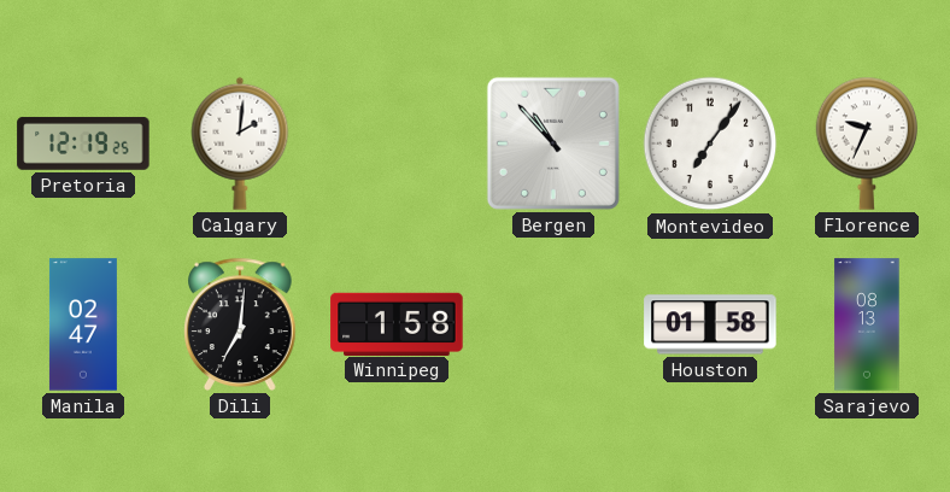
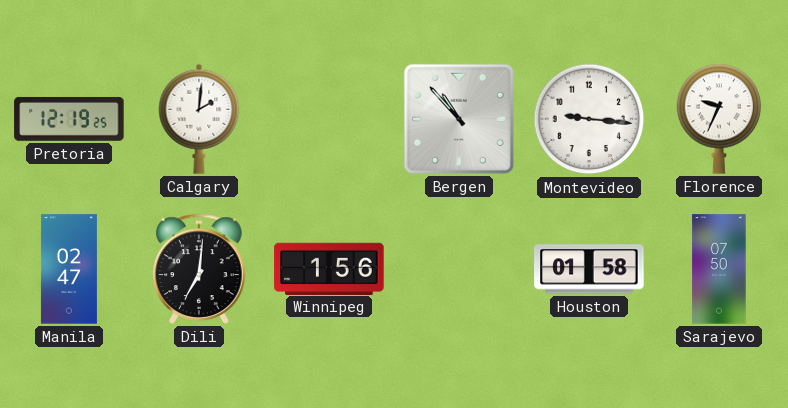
Montevideo: 7:06 -> 9:16
Winnipeg: 1:58 -> 1:56
Sarajevo: 08:13 -> 07:50
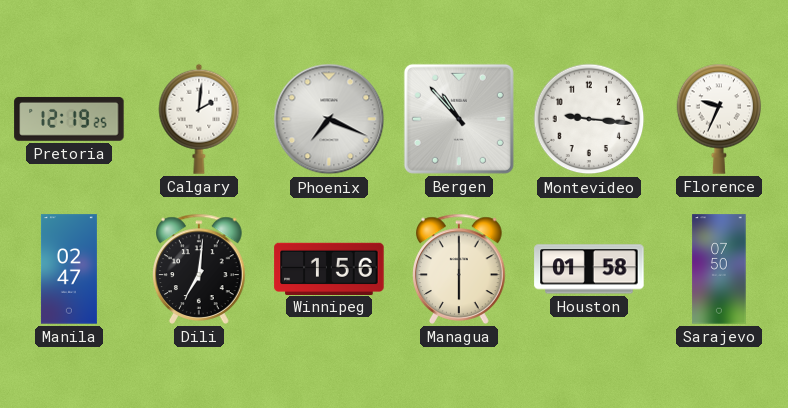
Phoenix: none -> 7:19
Managua: none -> 6:00
